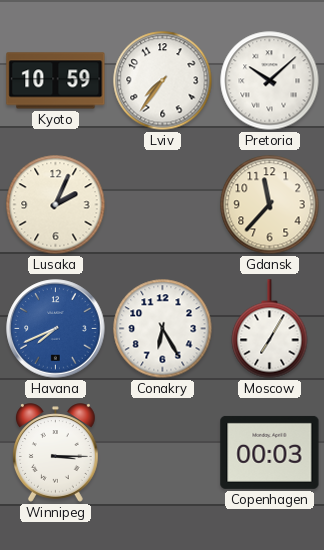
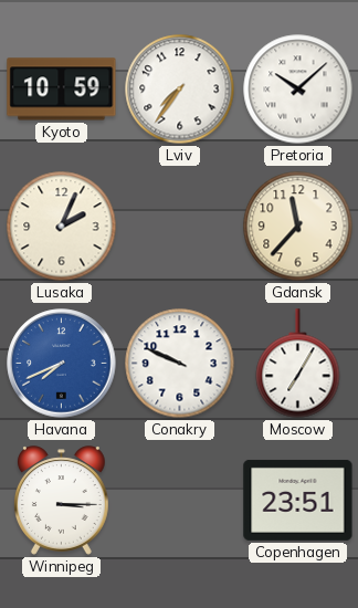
Conakry: 6:25 -> 9:49
Copenhagen: 00:03 -> 23:51
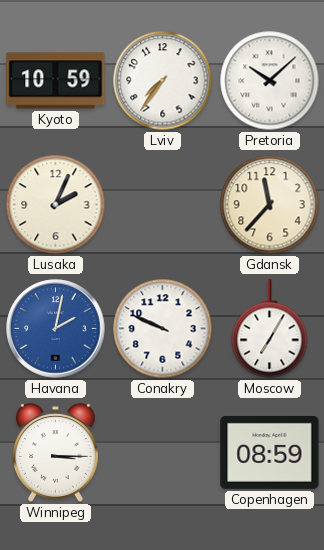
Havana: 7:41 -> 2:02
Copenhagen: 23:51 -> 08:59
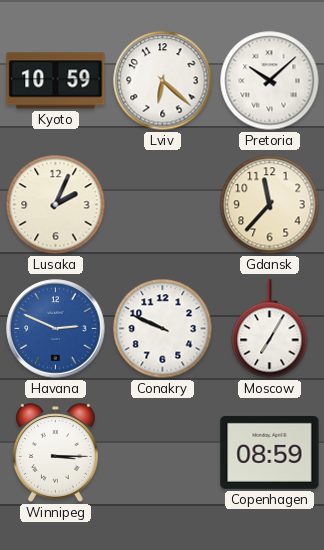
Lviv: 7:36 -> 6:22
Havana: 2:02 -> 2:49
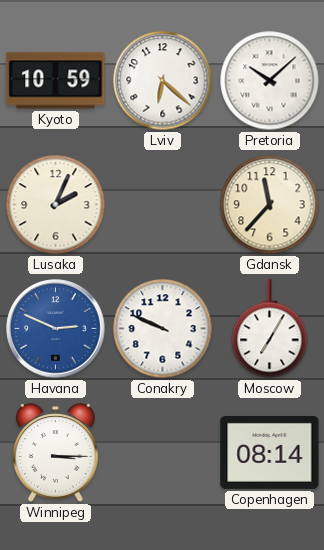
Copenhagen: 08:59 -> 08:14
